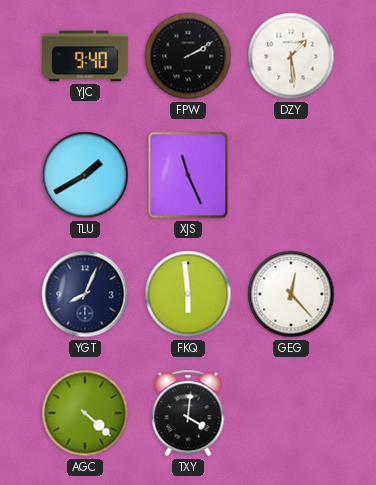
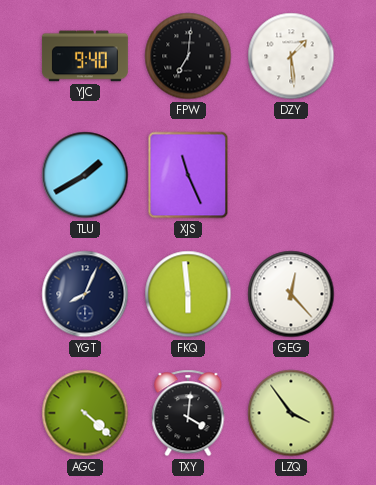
FPW: 2:10 -> 7:01
LZQ: none -> 3:54
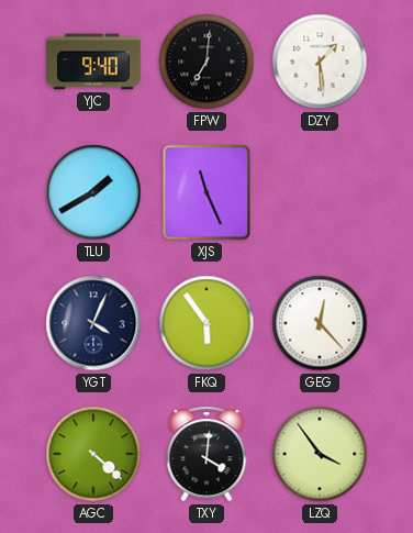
YGT: 8:04 -> 4:04
FKQ: 5:59 -> 5:54
